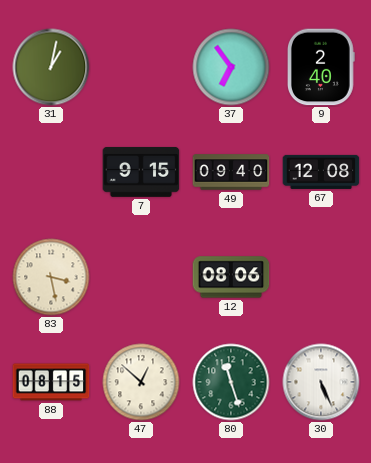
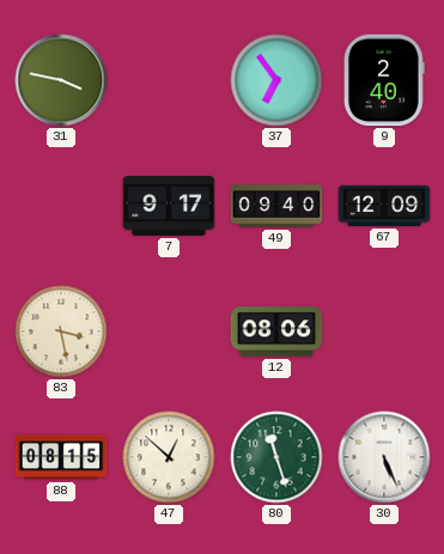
31: 1:02 -> 3:47
7: 9:15 -> 9:17
67: 12:08 -> 12:09
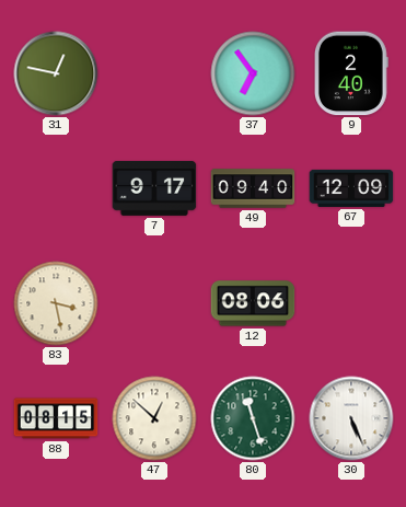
31: 3:47 -> 12:47
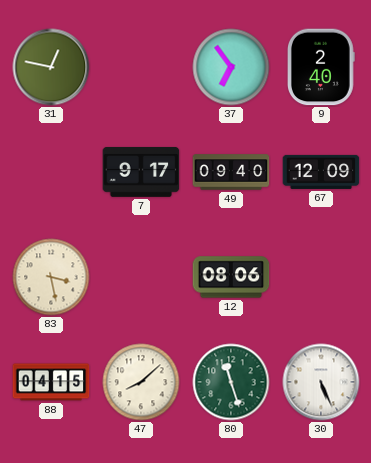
88: 08:15 -> 04:15
47: 12:52 -> 8:08
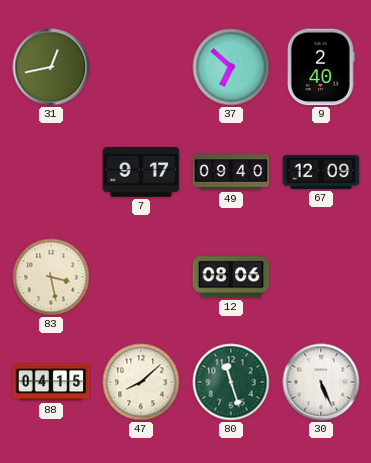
31: 12:47 -> 12:43
37: 6:54 -> 6:52
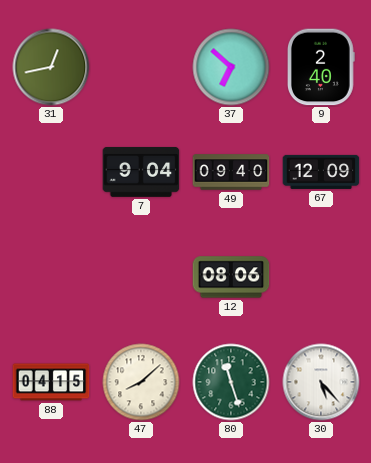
7: 9:17 -> 9:04
83: 3:28 -> none
30: 5:26 -> 5:23
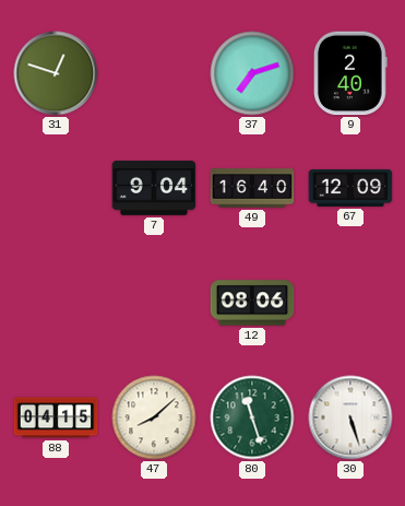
31: 12:43 -> 12:48
37: 6:52 -> 7:12
49: 09:40 -> 16:40
30: 5:23 -> 5:27
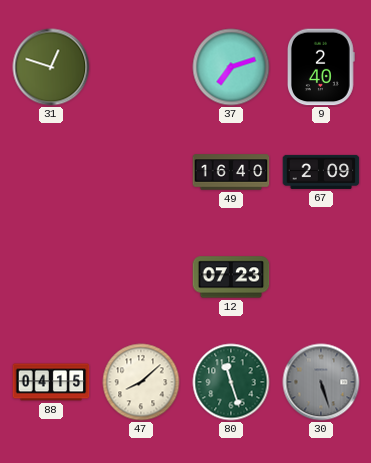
7: 9:04 -> none
67: 12:09 -> 2:09
12: 08:06 -> 07:23
30 dial: white -> grey
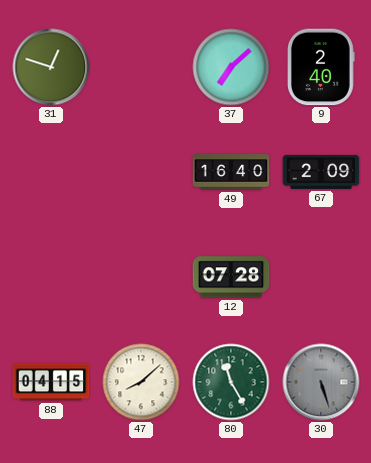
37: 7:12 -> 7:08
12: 07:23 -> 07:28
80: 11:27 -> 11:25
